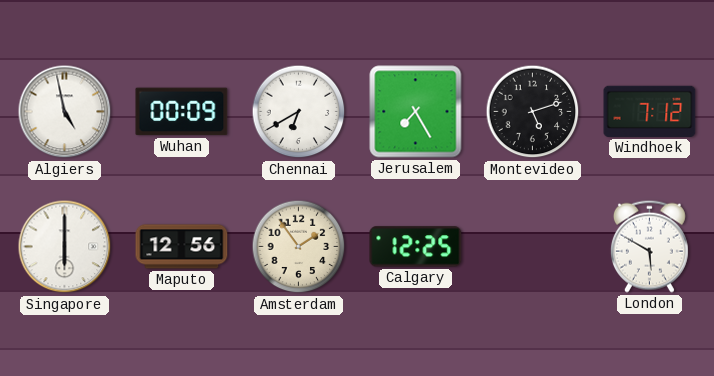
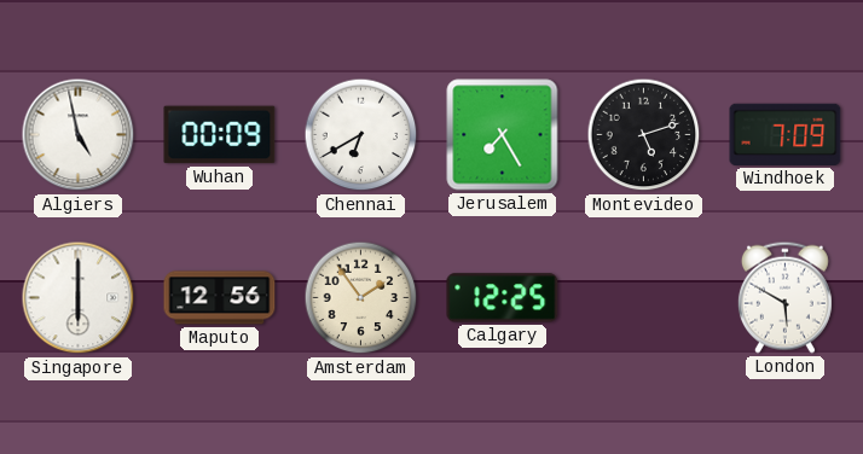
Windhoek: 7:12 -> 7:09
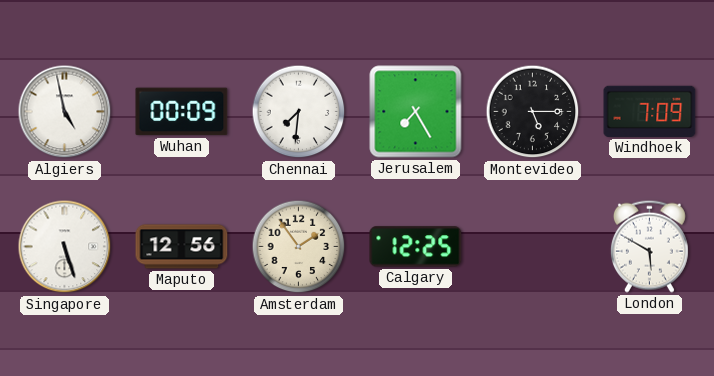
Chennai: 6:40 -> 7:31
Montevideo: 5:12 -> 5:15
Singapore: 6:00 -> 5:27
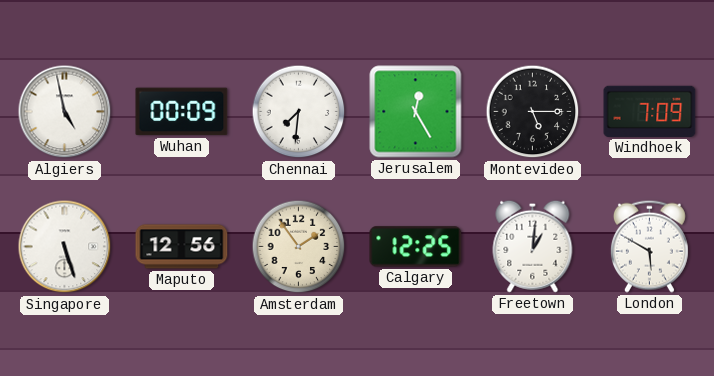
Jerusalem: 7:25 -> 12:25
Freetown: none -> 1:01
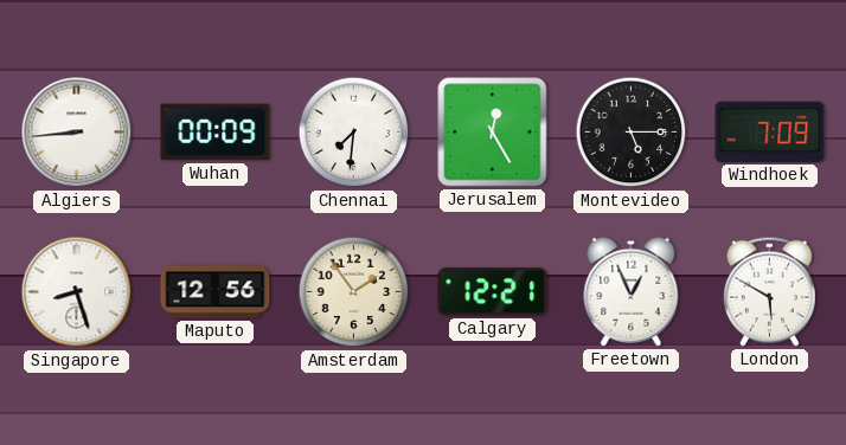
Algiers: 4:58 -> 8:44
Singapore: 5:27 -> 8:27
Calgary: 12:25 -> 12:21
Freetown: 1:01 -> 12:56
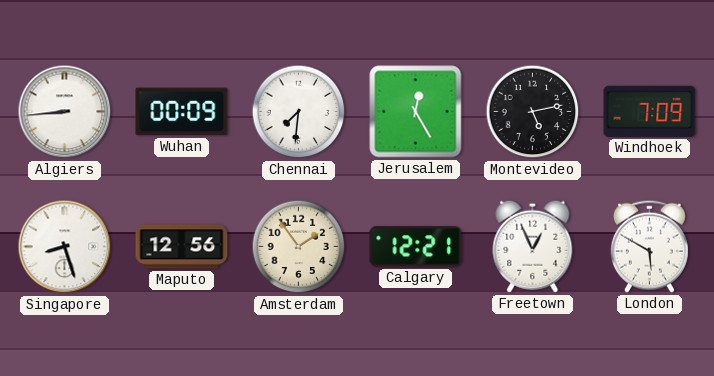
Montevideo: 5:15 -> 5:13
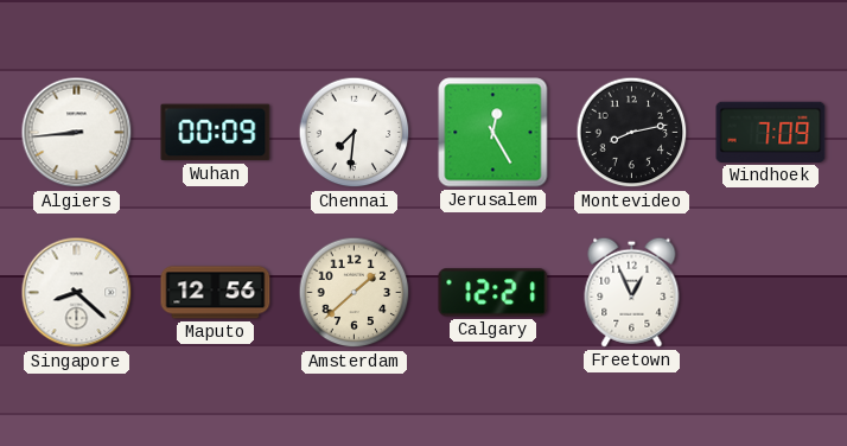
Montevideo: 5:13 -> 8:13
Singapore: 8:27 -> 8:22
Amsterdam: 1:54 -> 1:38
London: 5:50 -> none
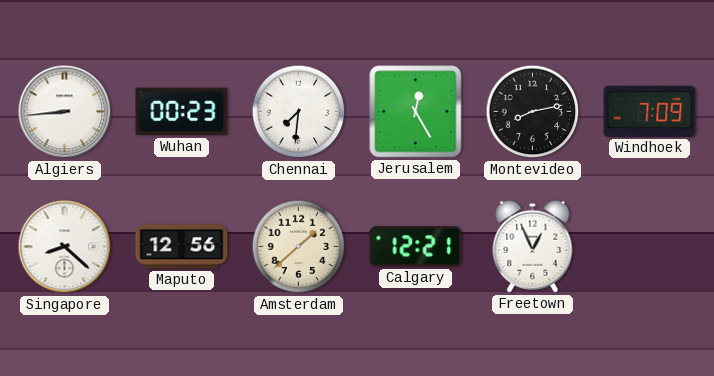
Wuhan: 00:09 -> 00:23
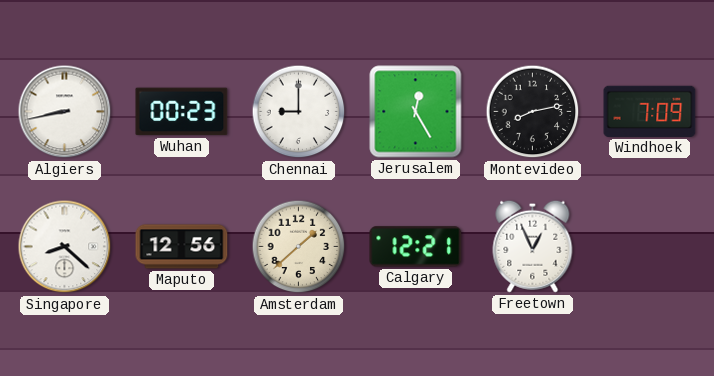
Algiers: 8:44 -> 8:43
Chennai: 7:31 -> 9:00
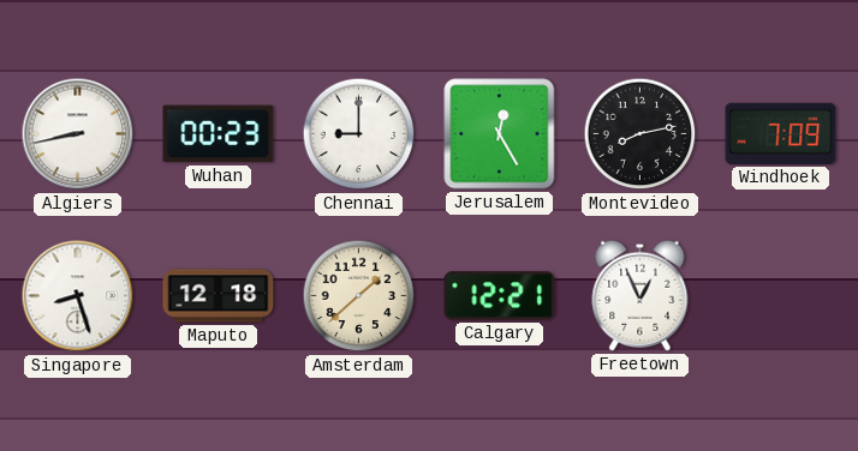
Singapore: 8:22 -> 8:27
Maputo: 12:56 -> 12:18
